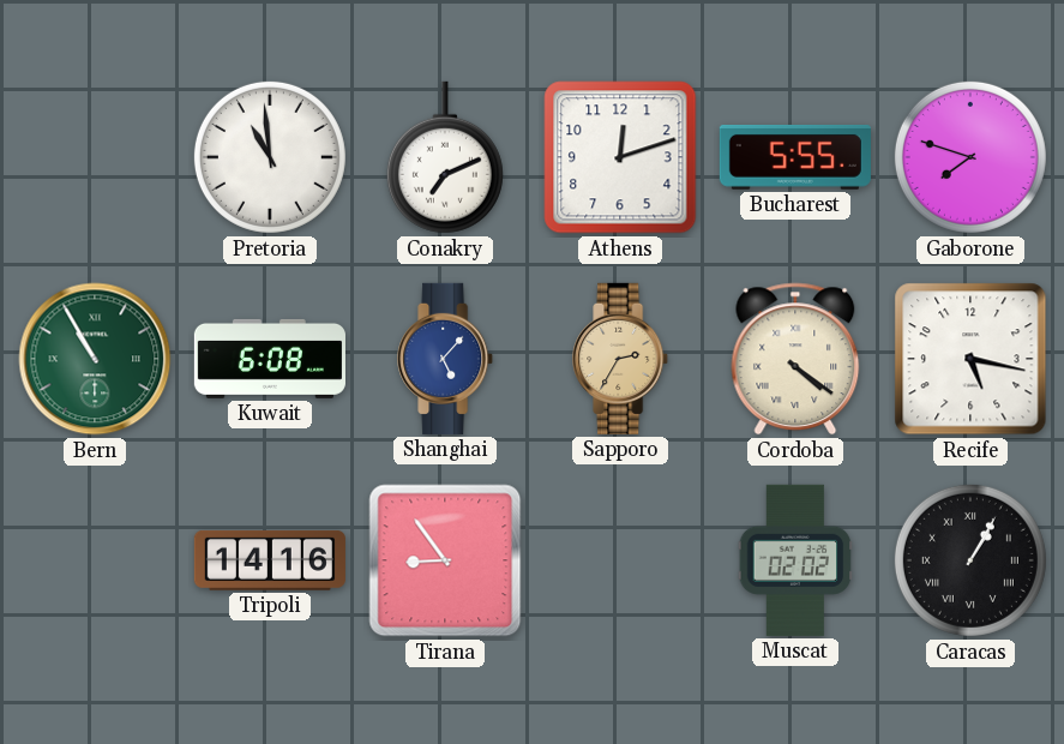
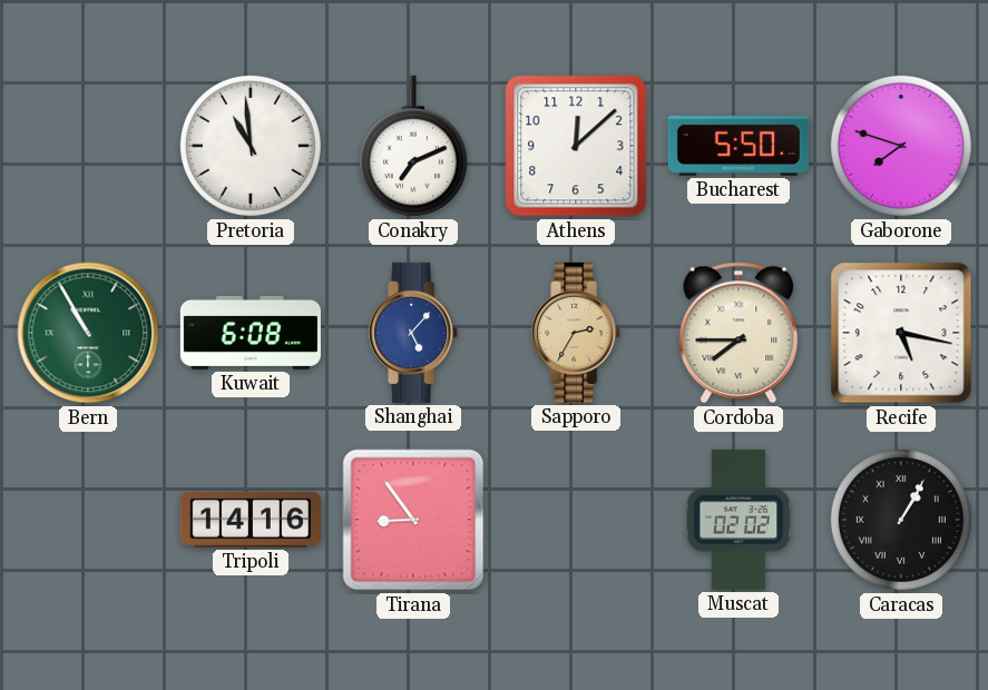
Athens: 12:12 -> 12:08
Bucharest: 5:55 -> 5:50
Cordoba: 4:21 -> 7:45
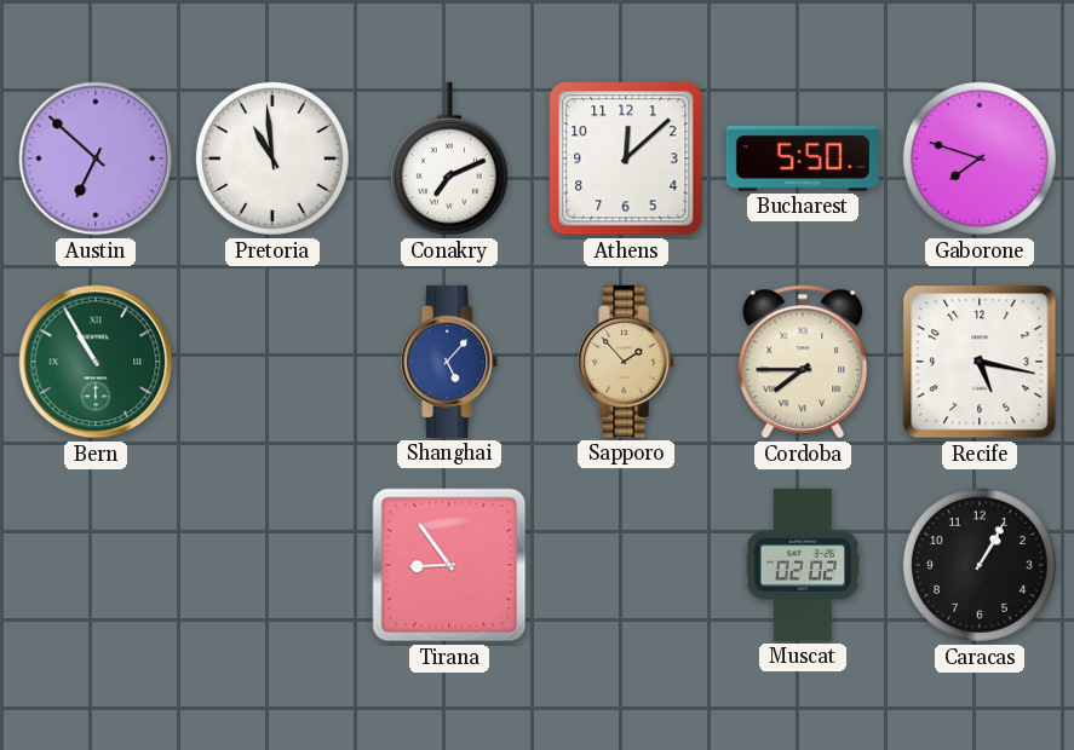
Austin: none -> 6:52
Kuwait: 6:08 -> none
Sapporo: 2:35 -> 1:53
Tripoli: 14:16 -> none
Caracas numerals: Roman -> Arabic
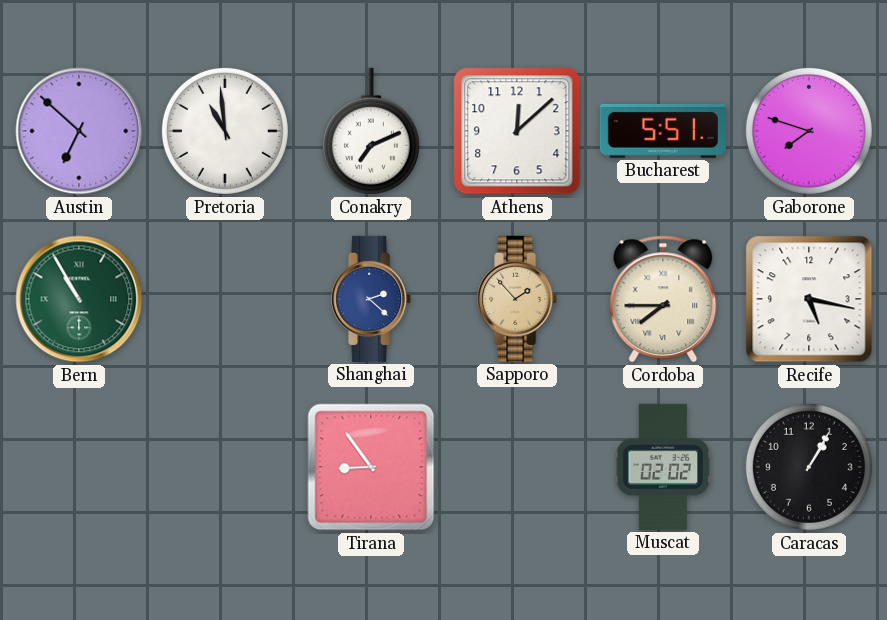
Bucharest: 5:50 -> 5:51
Shanghai: 5:07 -> 2:22
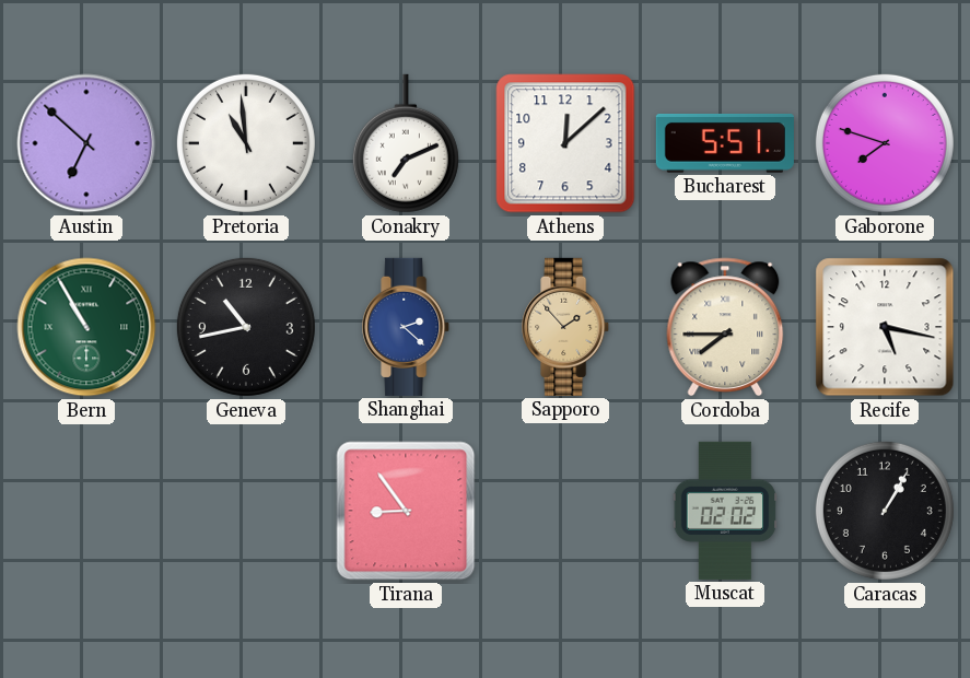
Geneva: none -> 10:43
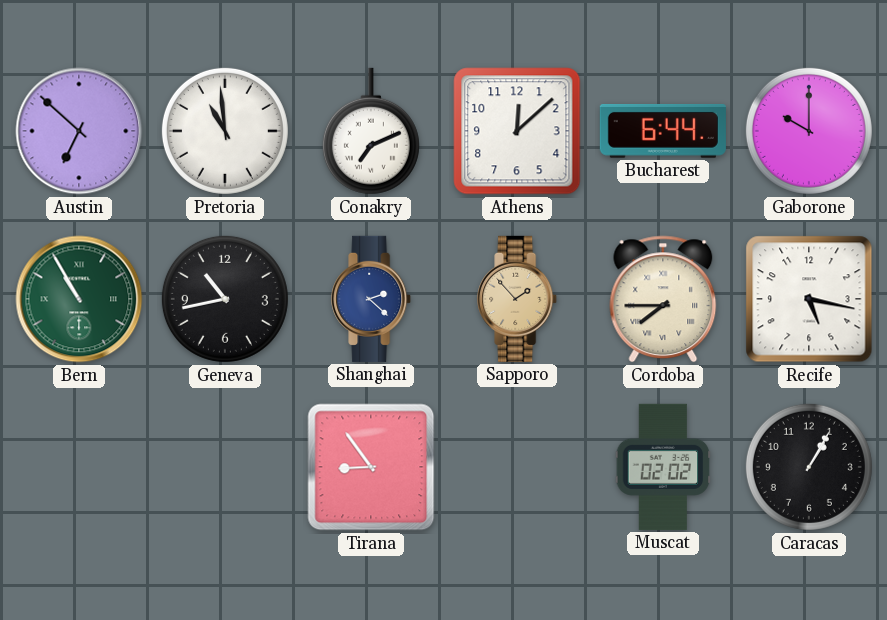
Bucharest: 5:51 -> 6:44
Gaborone: 7:48 -> 10:00
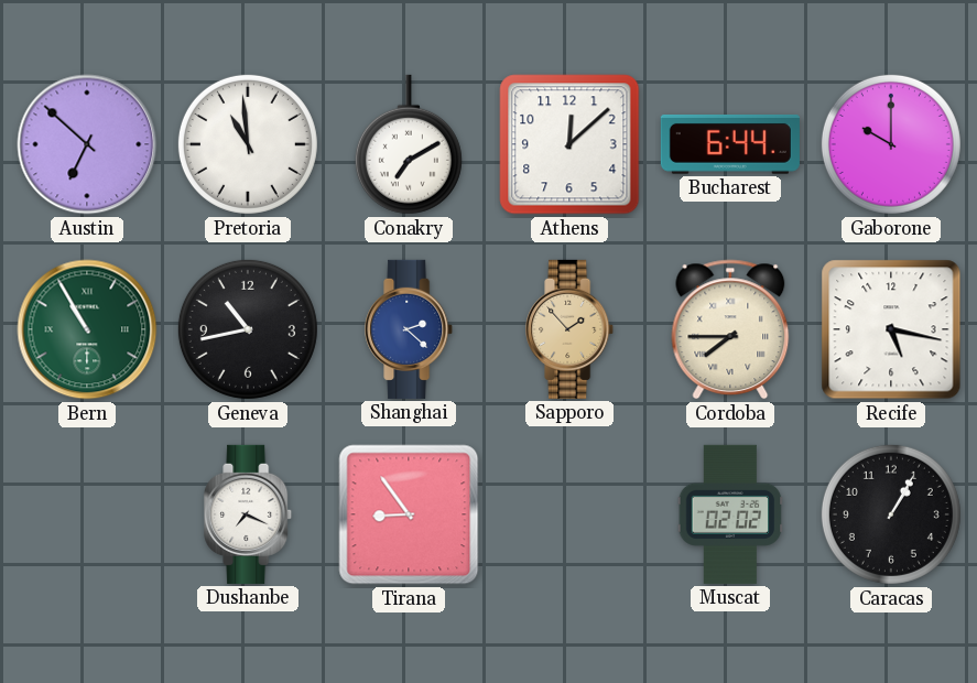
Conakry: 7:11 -> 7:10
Dushanbe: none -> 7:19
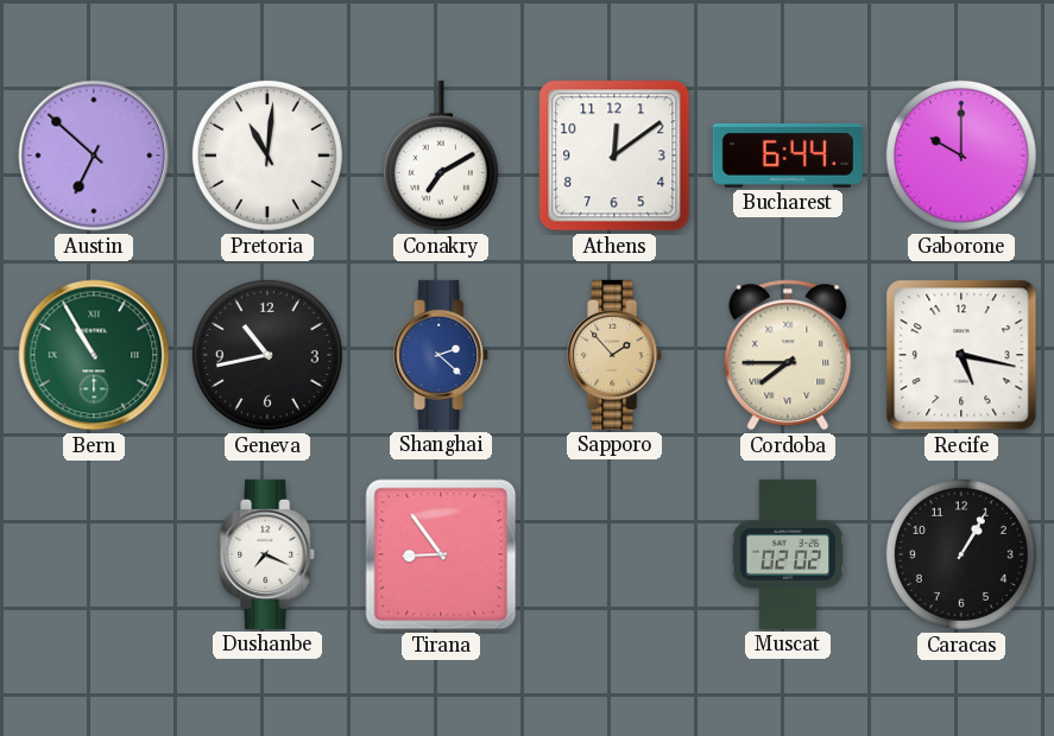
Pretoria: 10:59 -> 11:01
Athens: 12:08 -> 12:09
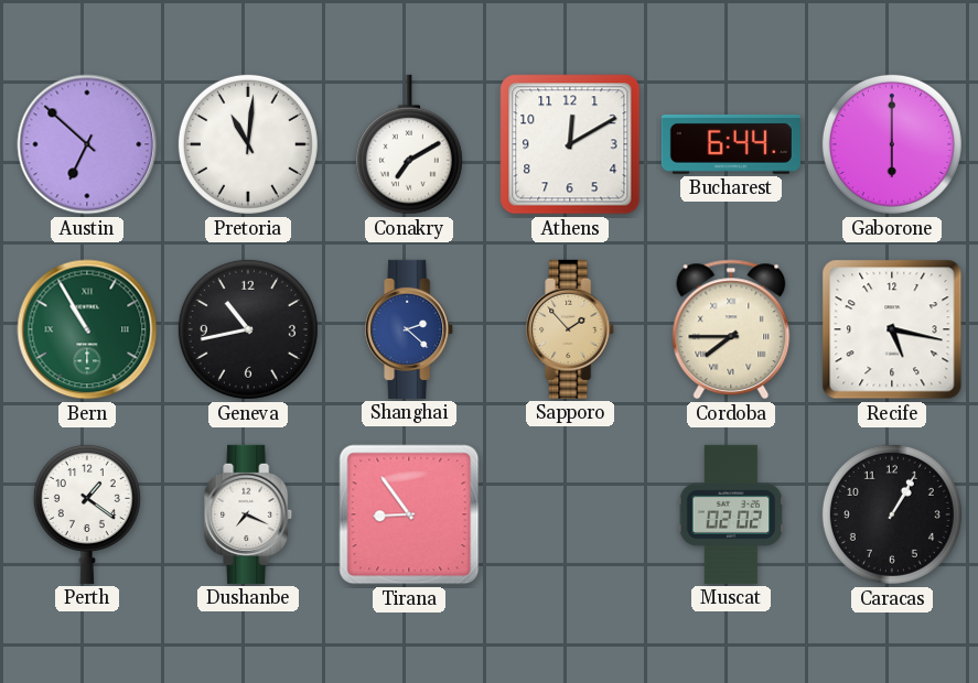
Athens: 12:09 -> 12:10
Gaborone: 10:00 -> 6:00
Perth: none -> 1:21
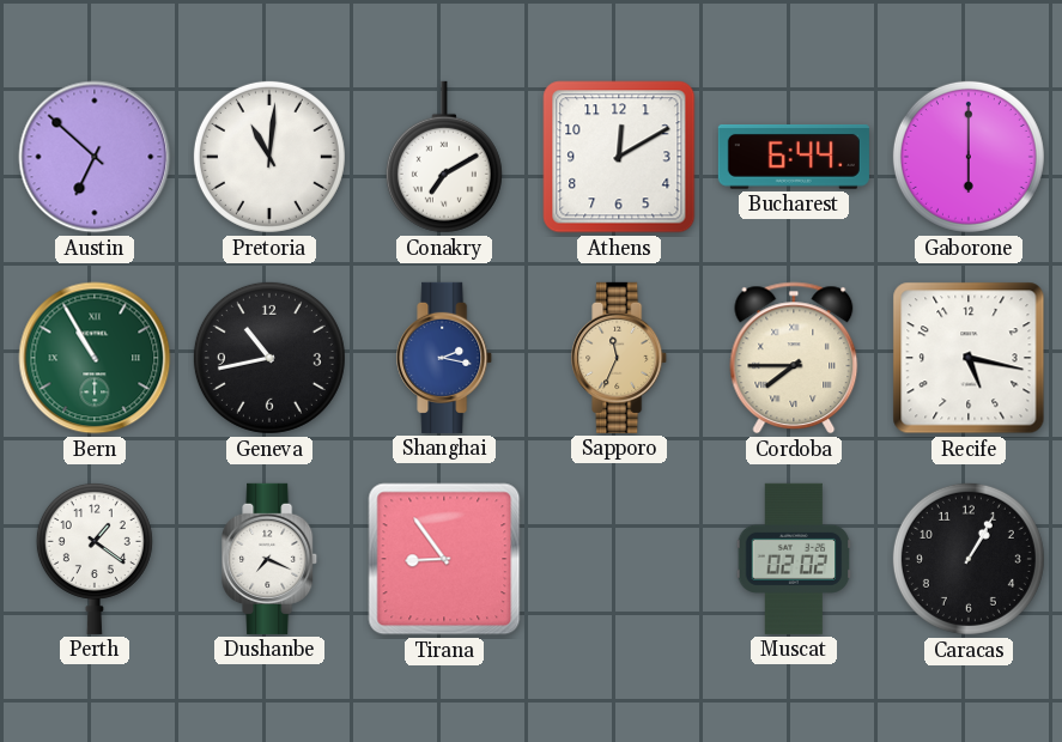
Shanghai: 2:22 -> 2:17
Sapporo: 1:53 -> 11:34
